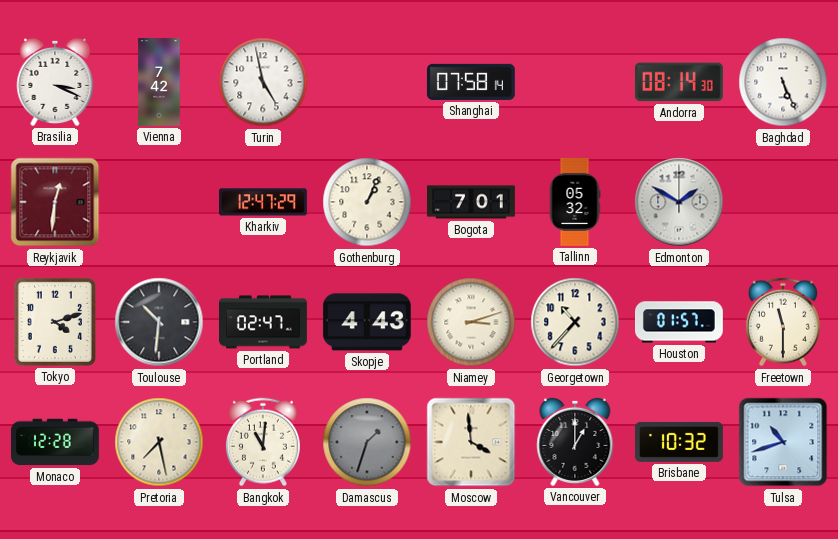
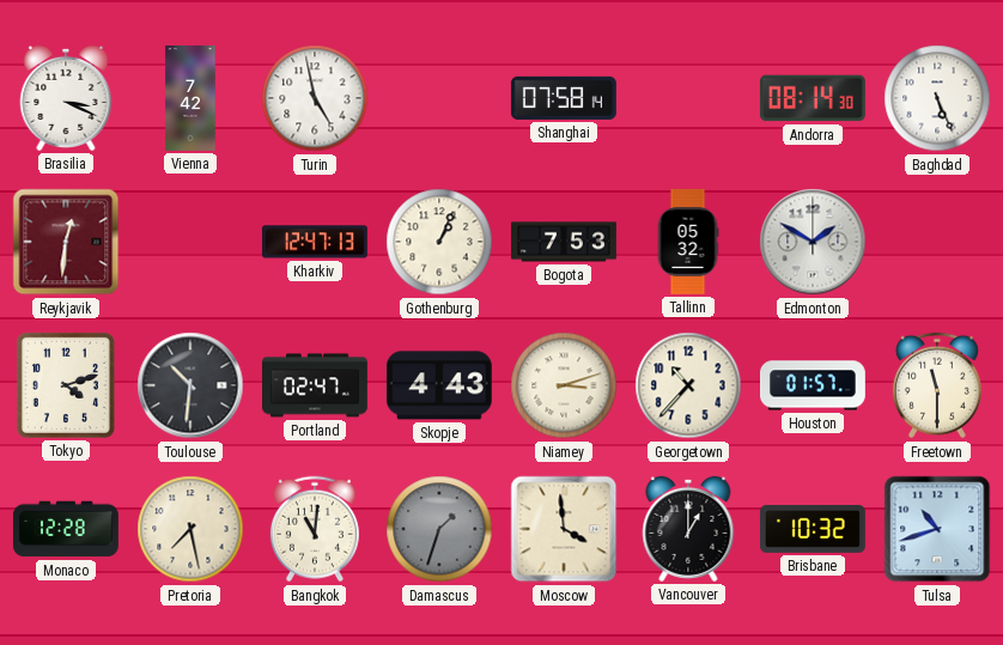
Kharkiv: 12:47:29 -> 12:47:13
Bogota: 7:01 -> 7:53
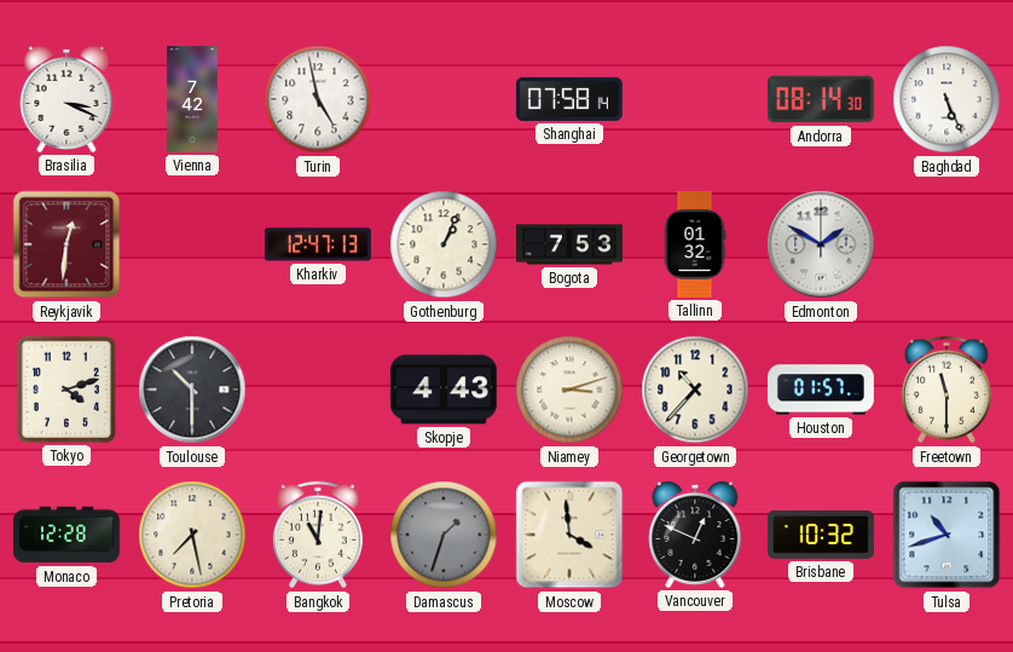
Tallinn: 05:32 -> 01:32
Toulouse: 10:31 -> 10:30
Portland: 02:47 -> none
Vancouver: 1:00 -> 12:49
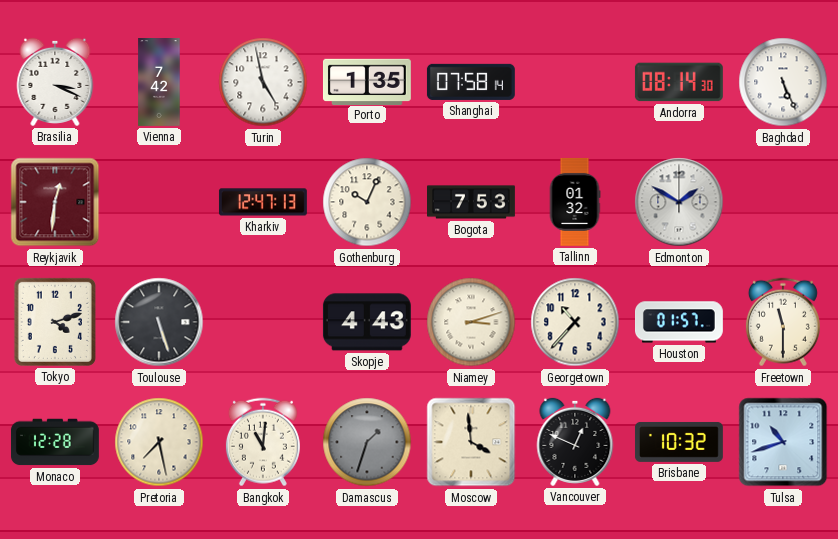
Porto: none -> 1:35
Gothenburg: 1:04 -> 10:04
Toulouse: 10:30 -> 5:27
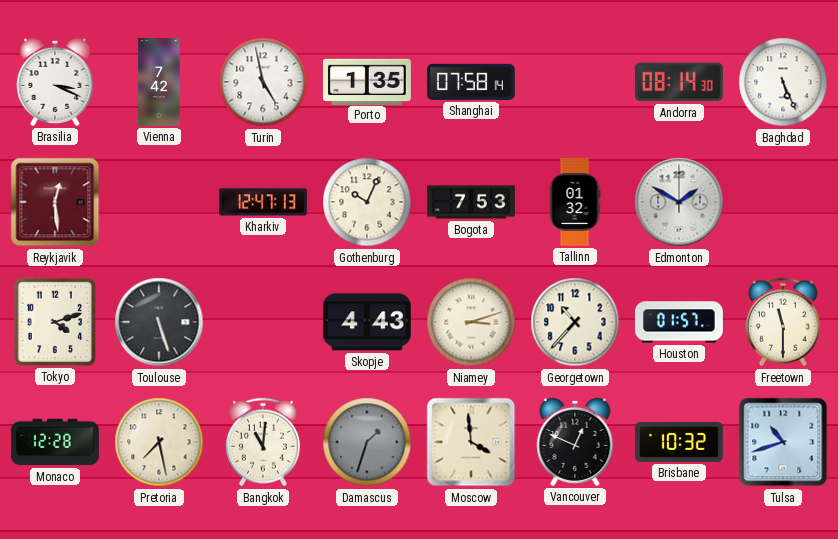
Reykjavik: 12:31 -> 12:29
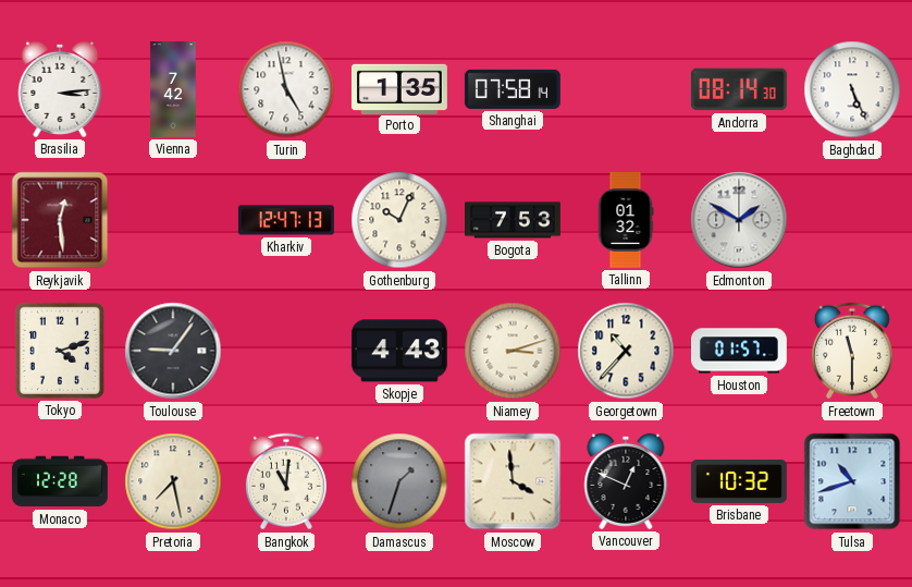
Brasilia: 3:19 -> 3:14
Toulouse: 5:27 -> 9:06
